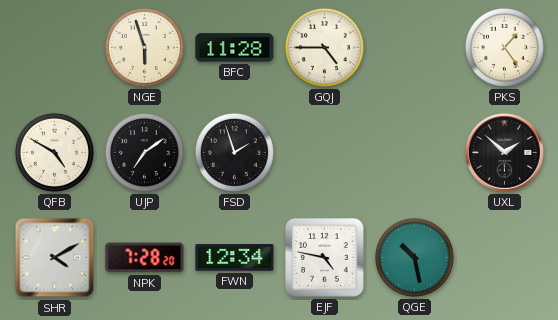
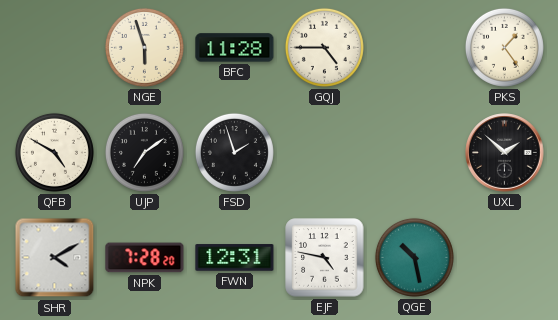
FWN: 12:34 -> 12:31
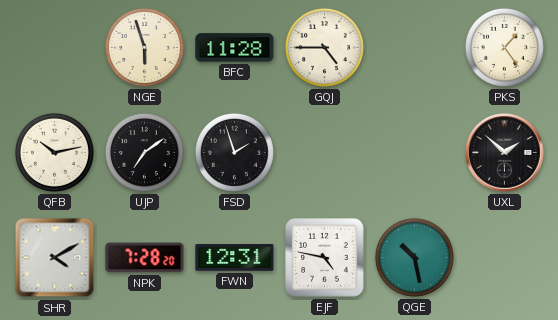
QFB: 4:50 -> 10:13
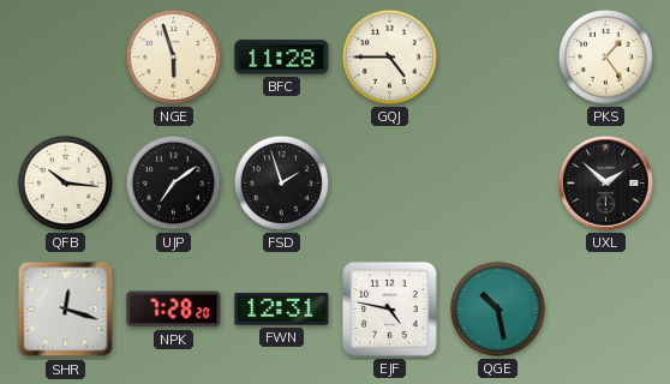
QFB: 10:13 -> 10:16
SHR: 4:10 -> 12:18
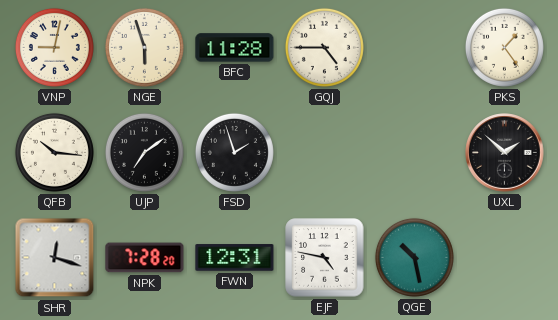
VNP: none -> 9:02
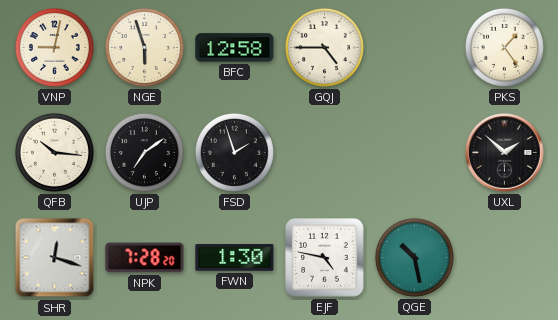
BFC: 11:28 -> 12:58
FWN: 12:31 -> 1:30
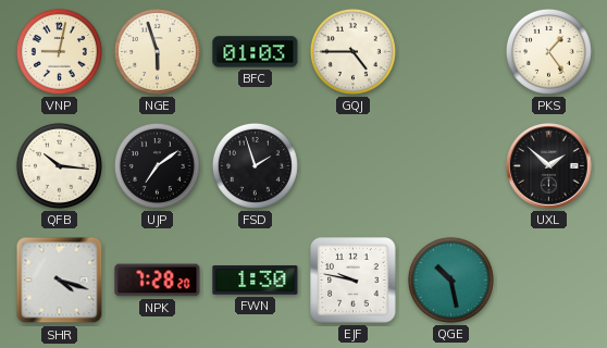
BFC: 12:58 -> 01:03
SHR: 12:18 -> 4:18
EJF: 4:47 -> 9:47
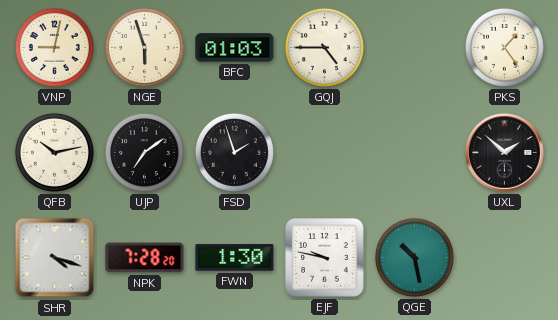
QFB: 10:16 -> 10:13
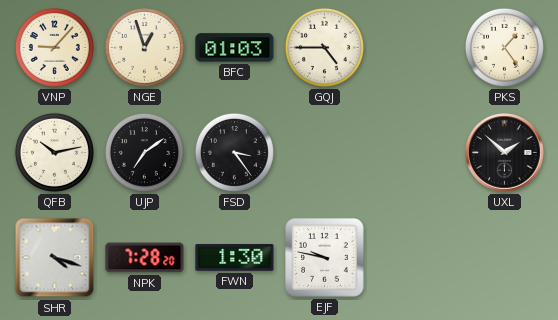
VNP: 9:02 -> 9:07
NGE: 5:57 -> 12:57
FSD: 1:57 -> 3:24
QGE: 10:28 -> none
